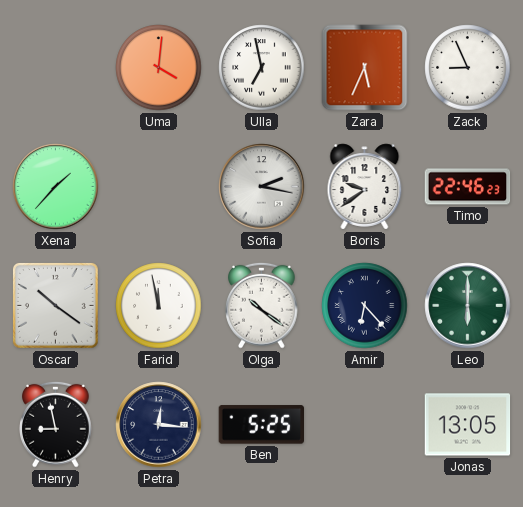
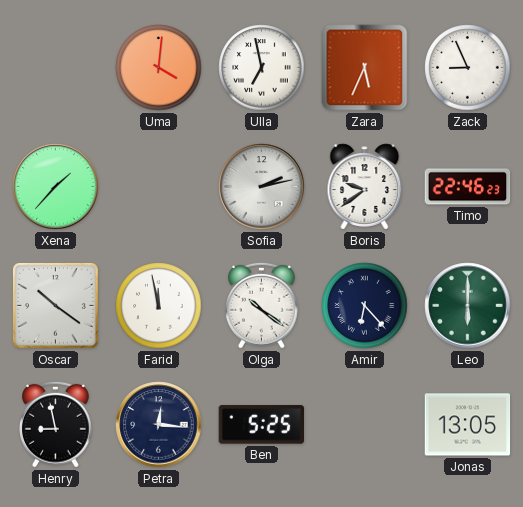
Sofia: 2:17 -> 2:13
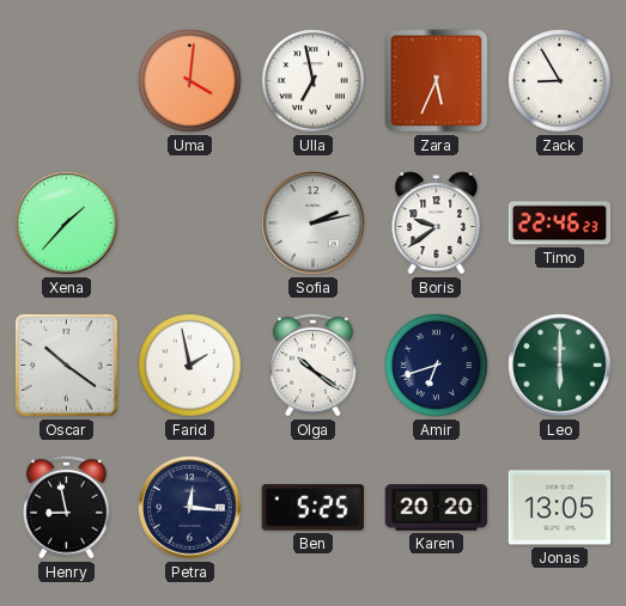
Zack: 8:56 -> 8:55
Farid: 11:58 -> 1:58
Amir: 6:23 -> 6:42
Karen: none -> 20:20
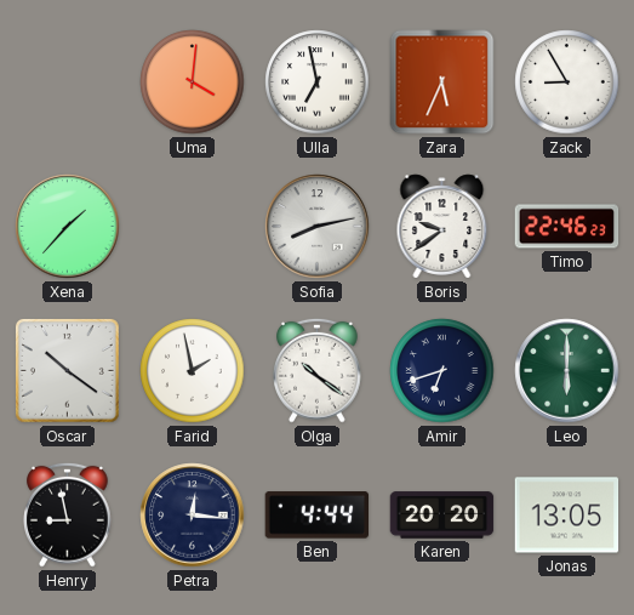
Sofia: 2:13 -> 8:13
Ben: 5:25 -> 4:44
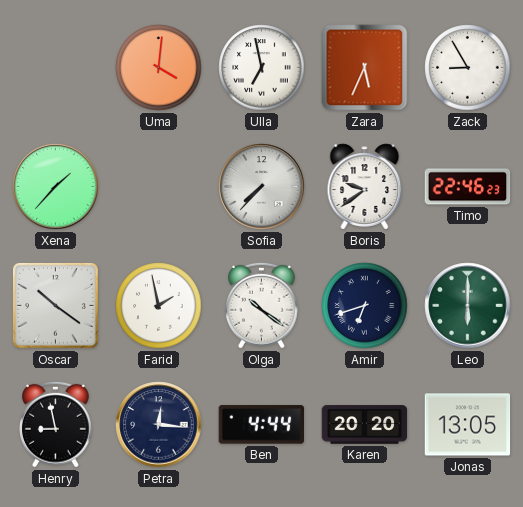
Sofia: 8:13 -> 7:37
